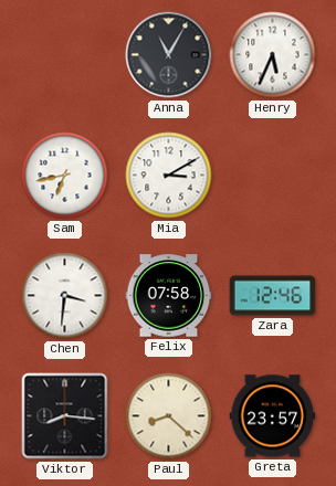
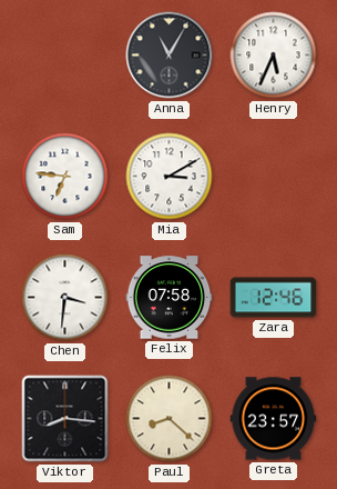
Sam: 6:43 -> 6:46
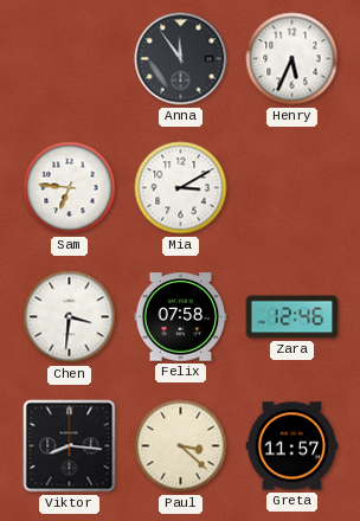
Anna: 11:05 -> 11:54
Paul: 8:22 -> 3:22
Greta: 23:57 -> 11:57
